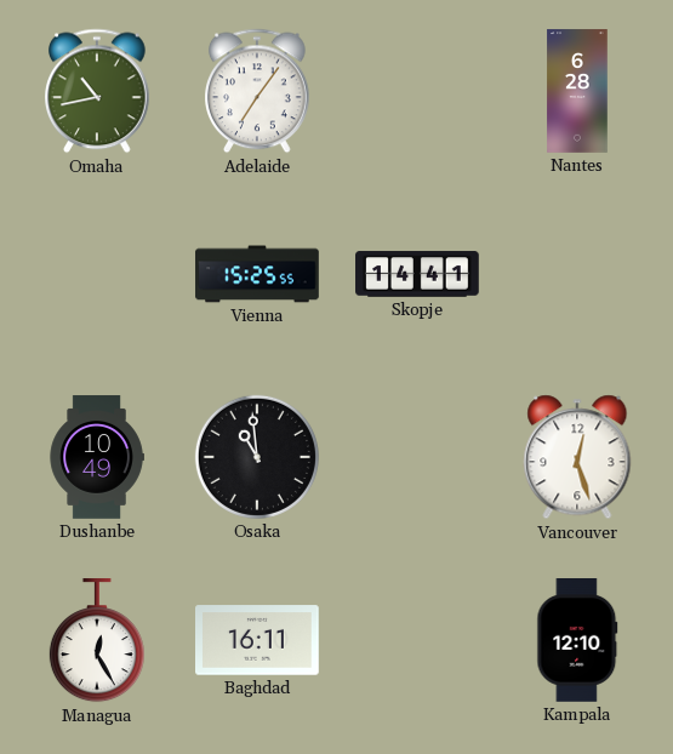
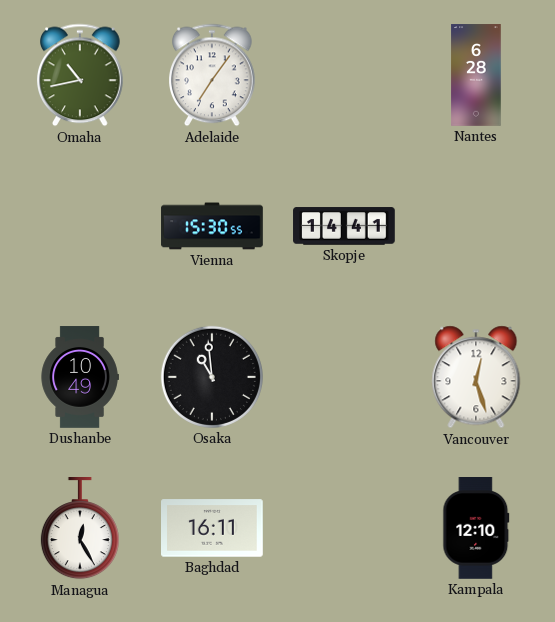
Vienna: 15:25 -> 15:30
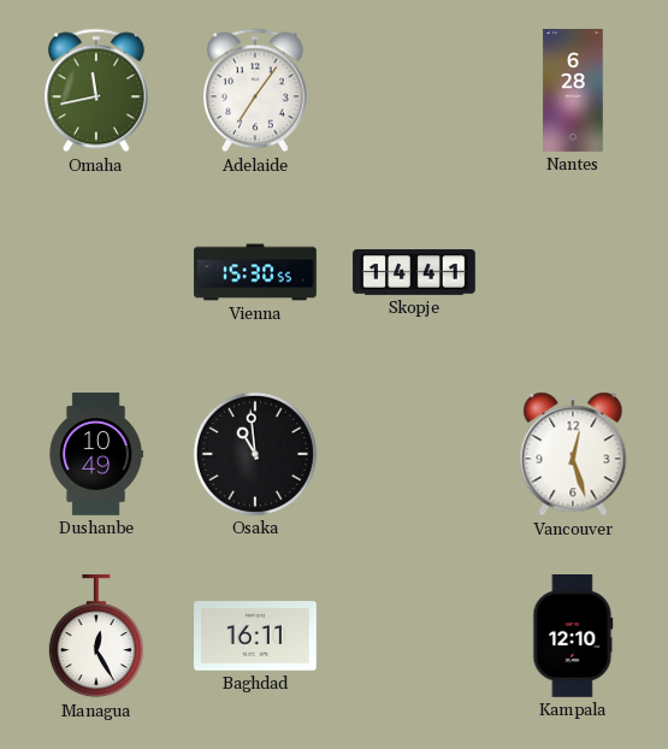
Omaha: 10:43 -> 11:43
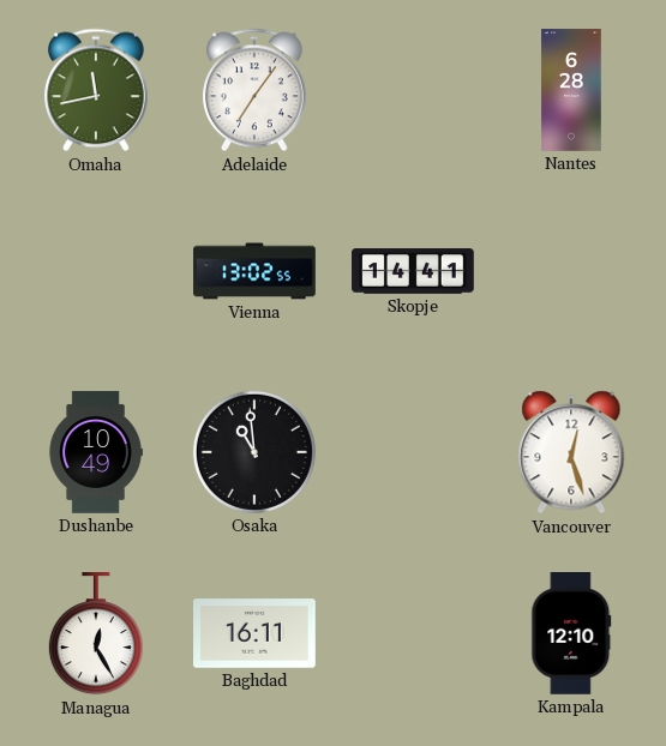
Vienna: 15:30 -> 13:02
